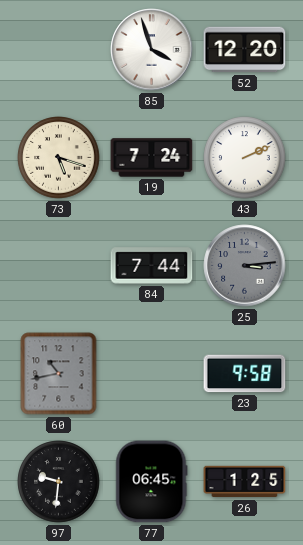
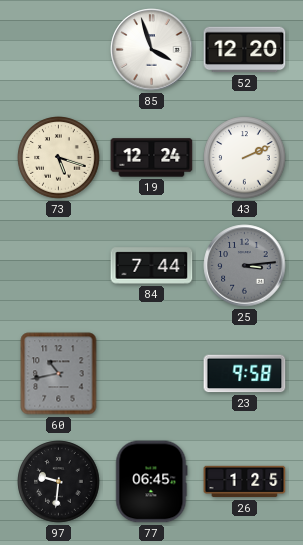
19: 7:24 -> 12:24
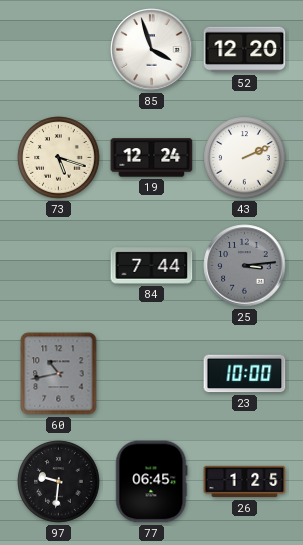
23: 9:58 -> 10:00
